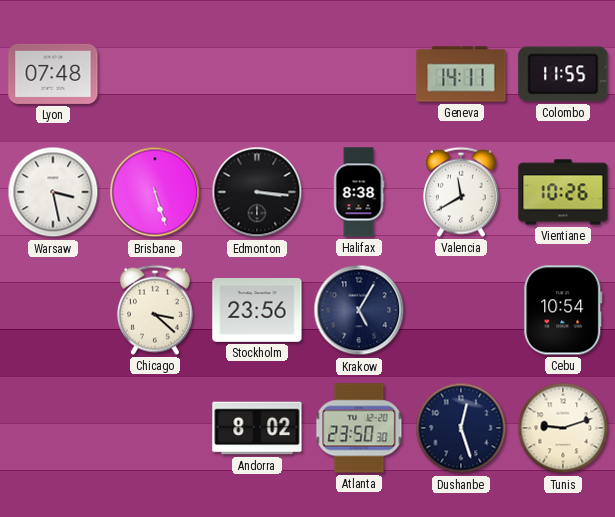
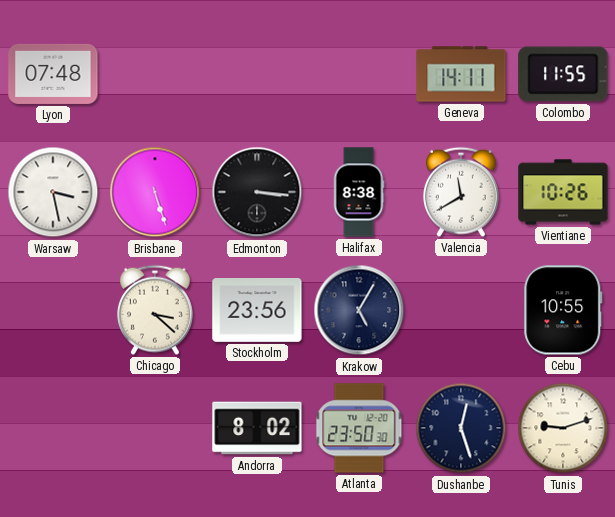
Cebu: 10:54 -> 10:55
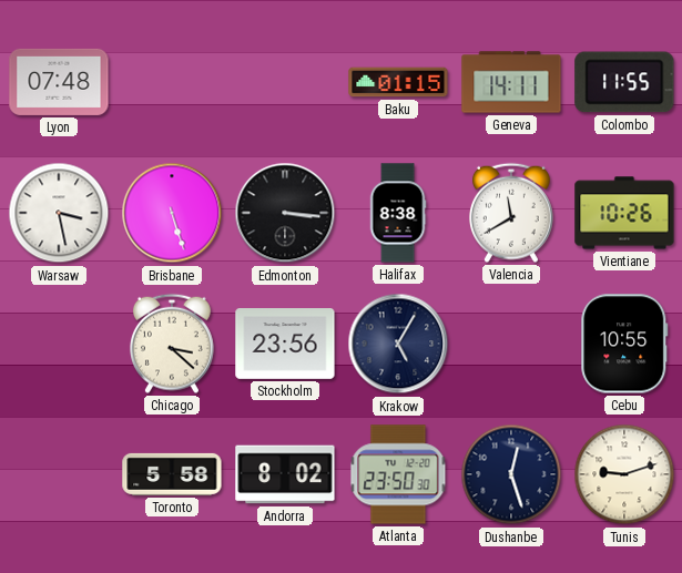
Baku: none -> 01:15
Toronto: none -> 5:58
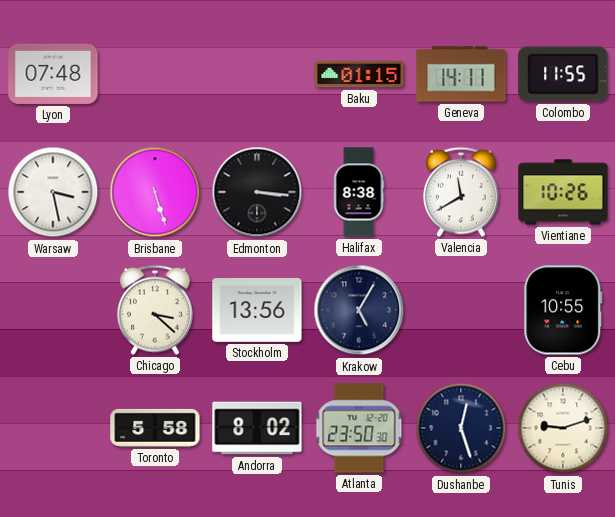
Stockholm: 23:56 -> 13:56
